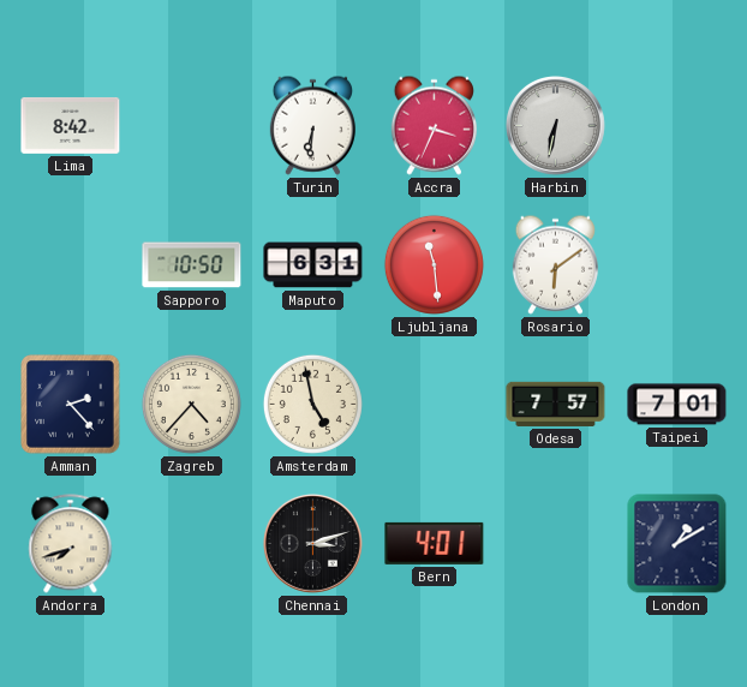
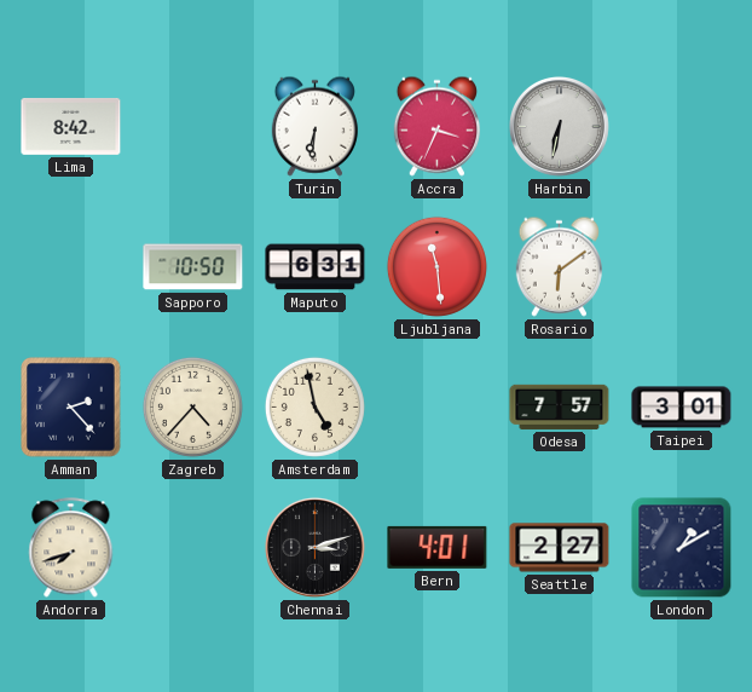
Taipei: 7:01 -> 3:01
Seattle: none -> 2:27
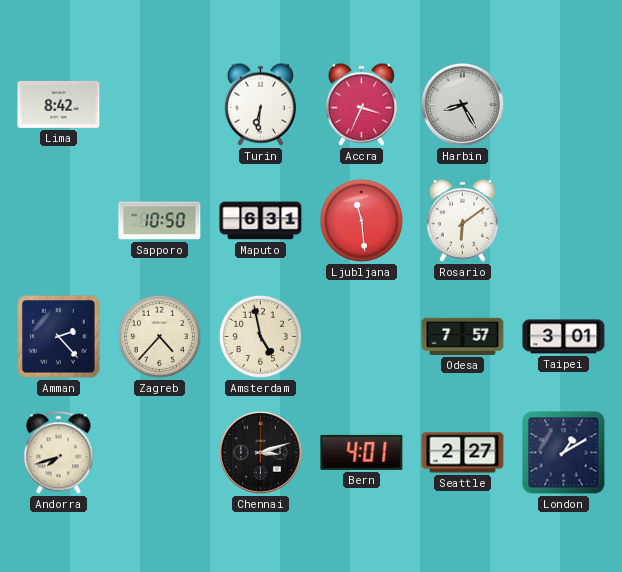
Harbin: 6:32 -> 8:25
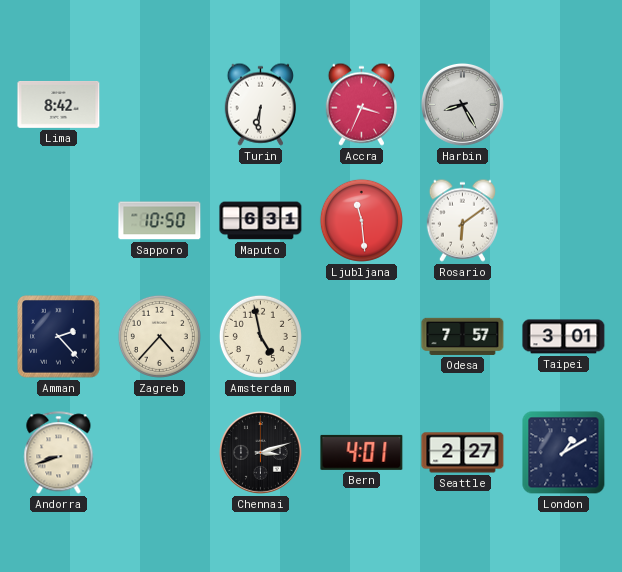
Andorra: 7:42 -> 8:42
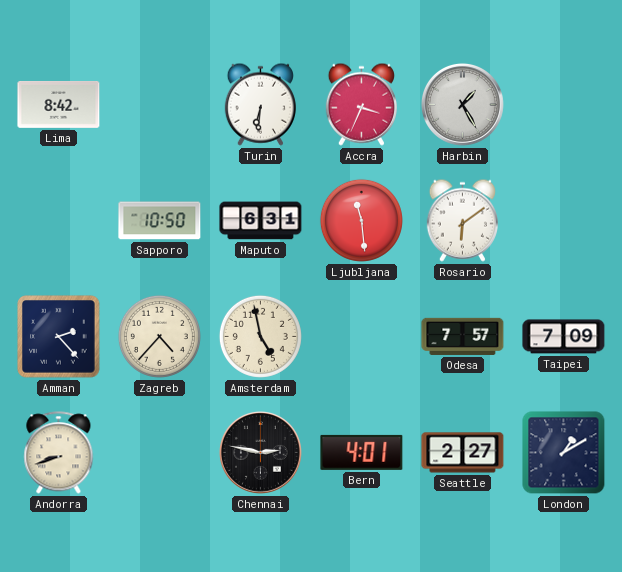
Harbin: 8:25 -> 1:25
Taipei: 3:01 -> 7:09
Chennai: 3:12 -> 2:47
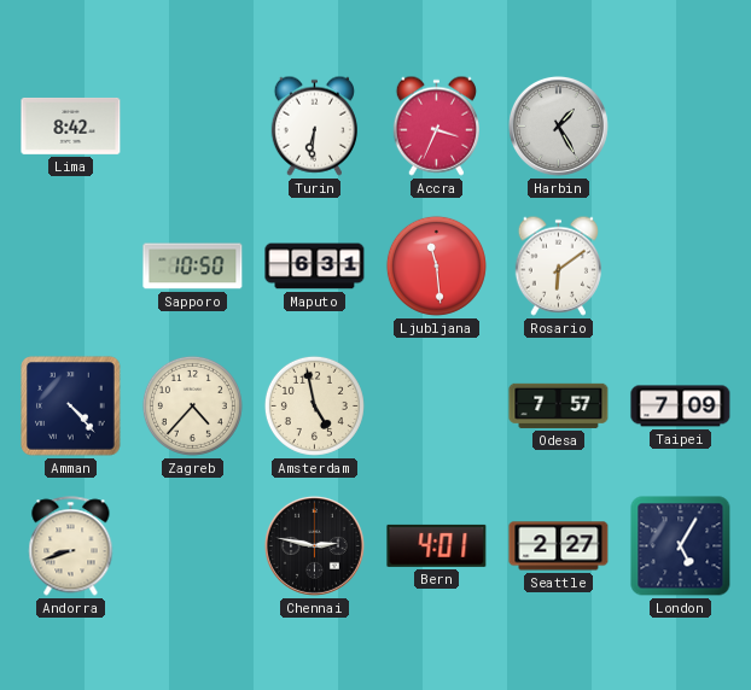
Amman: 2:23 -> 4:23
London: 1:10 -> 5:05
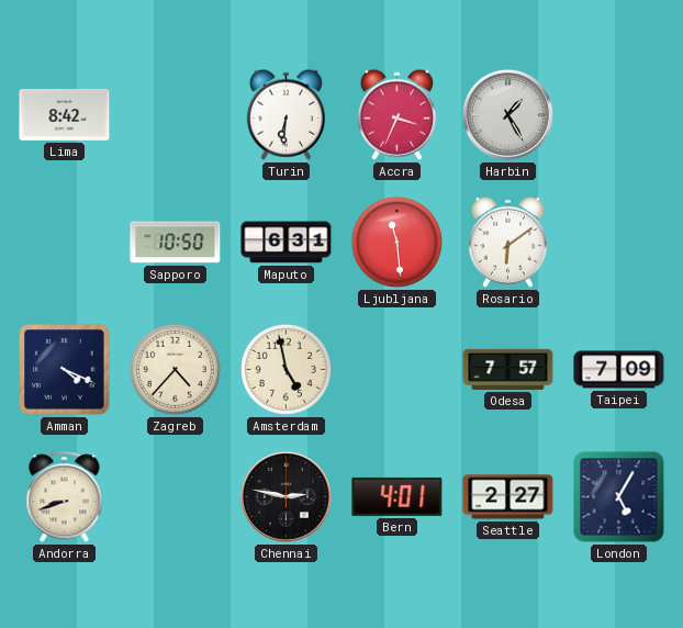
Amman: 4:23 -> 4:19
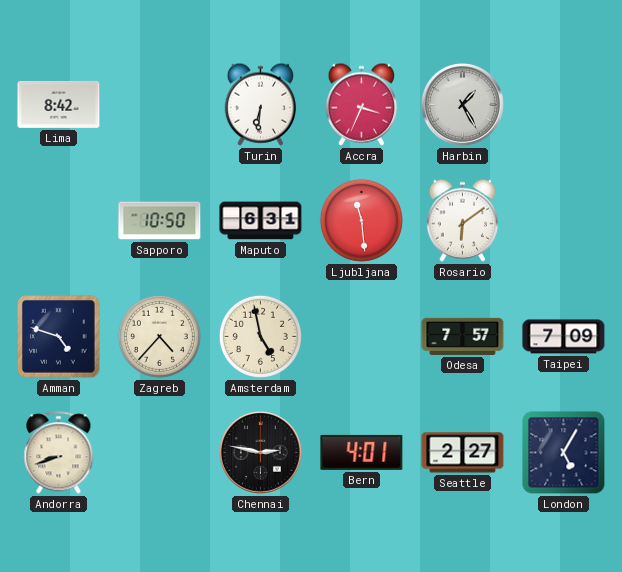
Amman: 4:19 -> 4:48
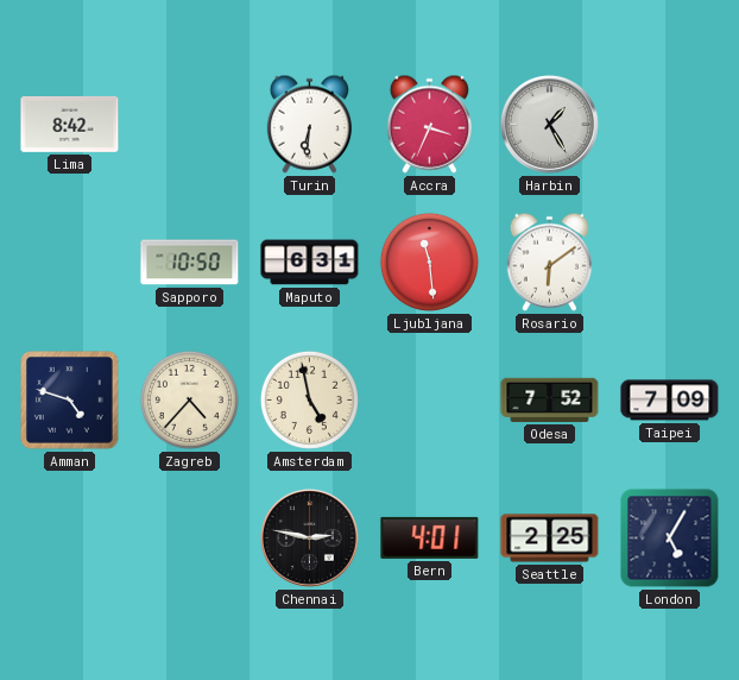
Odesa: 7:57 -> 7:52
Andorra: 8:42 -> none
Seattle: 2:27 -> 2:25
